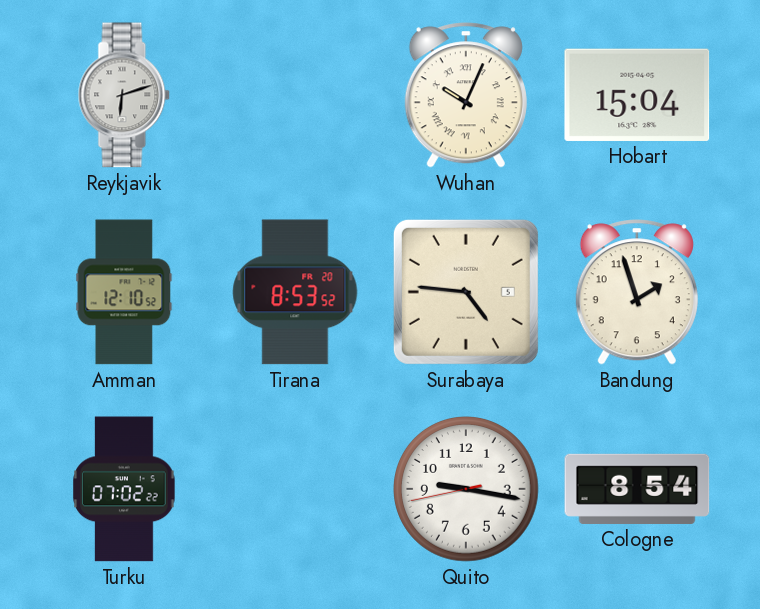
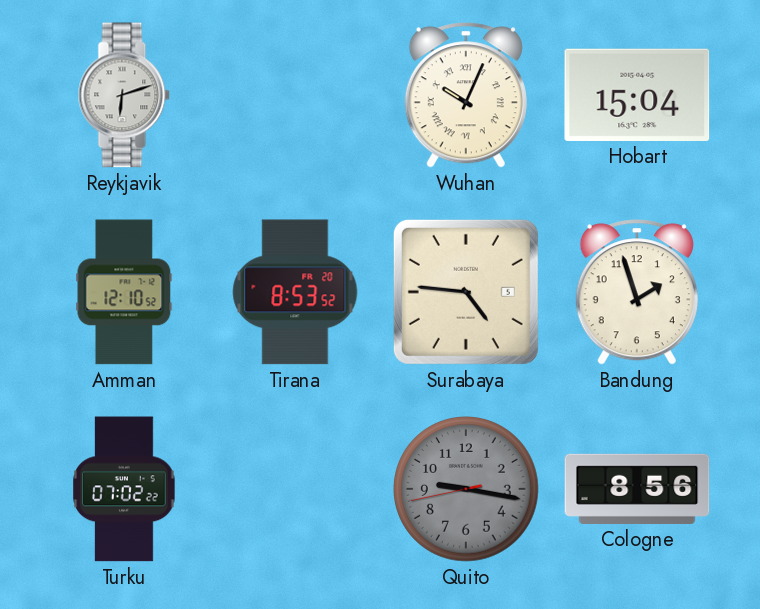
Quito dial: white -> grey
Cologne: 8:54 -> 8:56
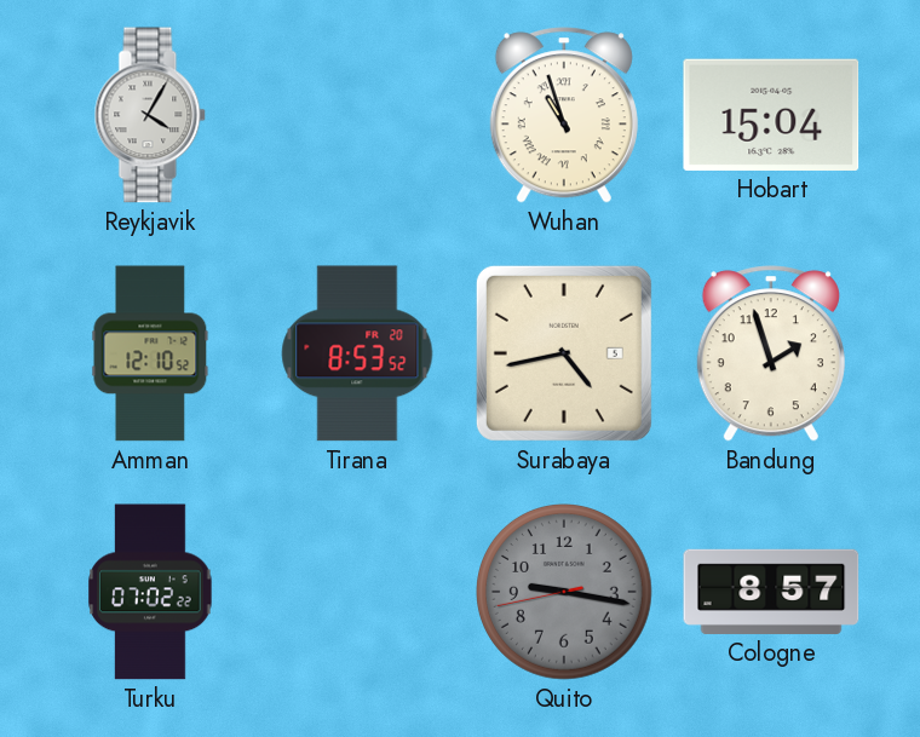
Reykjavik: 6:12 -> 4:05
Wuhan: 10:04 -> 10:57
Surabaya: 4:46 -> 4:43
Cologne: 8:56 -> 8:57
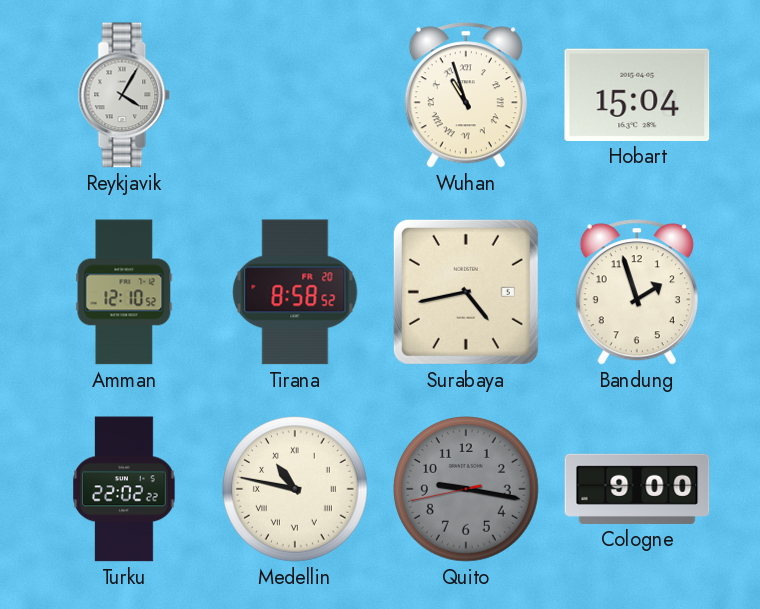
Tirana: 8:53 -> 8:58
Turku: 07:02 -> 22:02
Medellin: none -> 10:47
Cologne: 8:57 -> 9:00
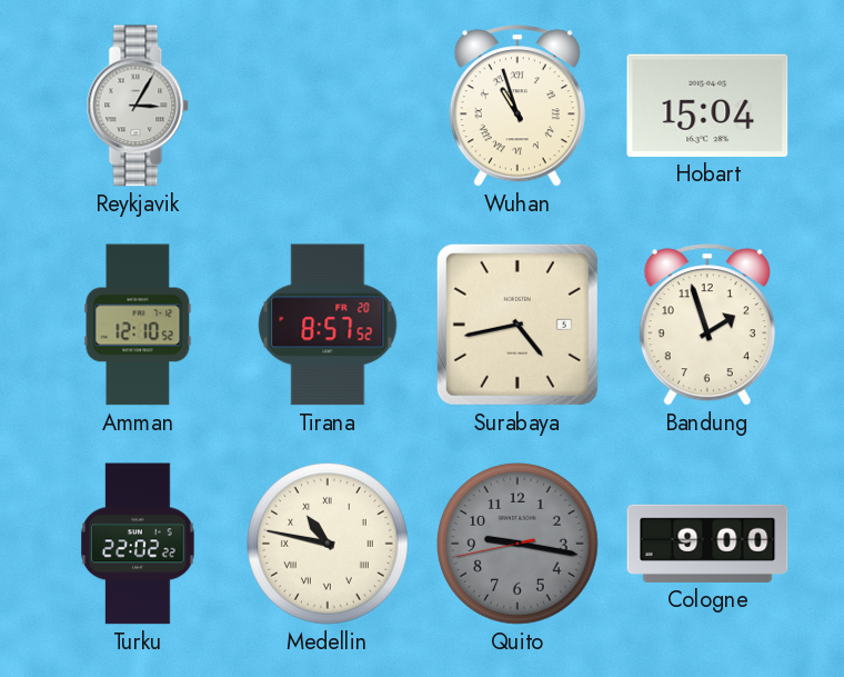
Reykjavik: 4:05 -> 3:05
Tirana: 8:58 -> 8:57
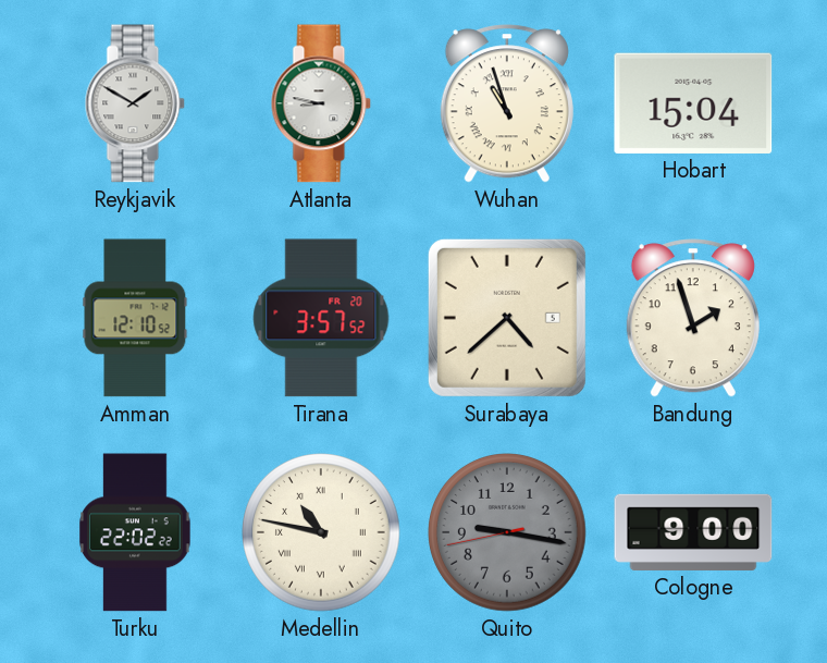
Reykjavik: 3:05 -> 1:50
Atlanta: none -> 8:47
Tirana: 8:57 -> 3:57
Surabaya: 4:43 -> 4:38
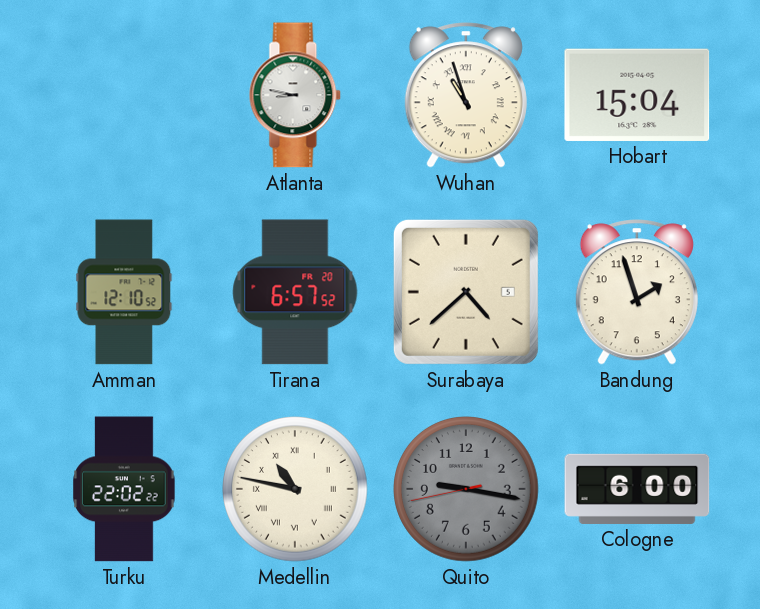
Reykjavik: 1:50 -> none
Tirana: 3:57 -> 6:57
Cologne: 9:00 -> 6:00
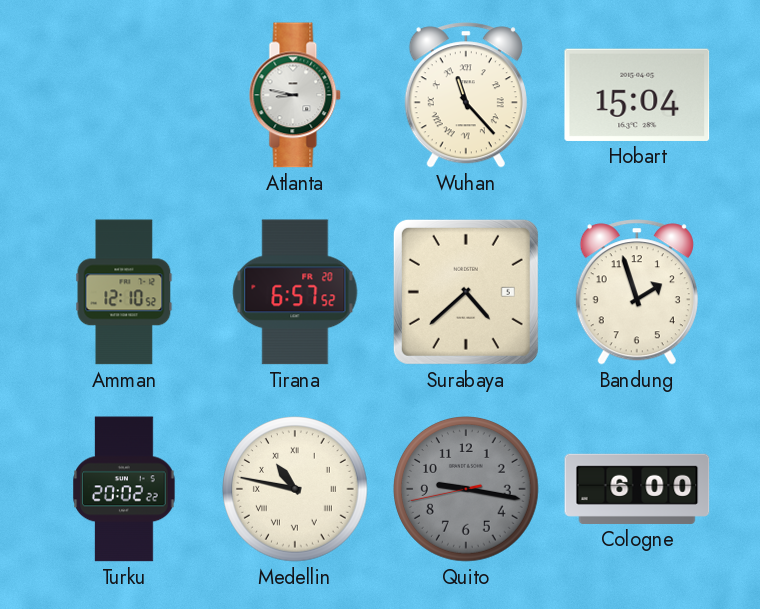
Wuhan: 10:57 -> 11:23
Turku: 22:02 -> 20:02
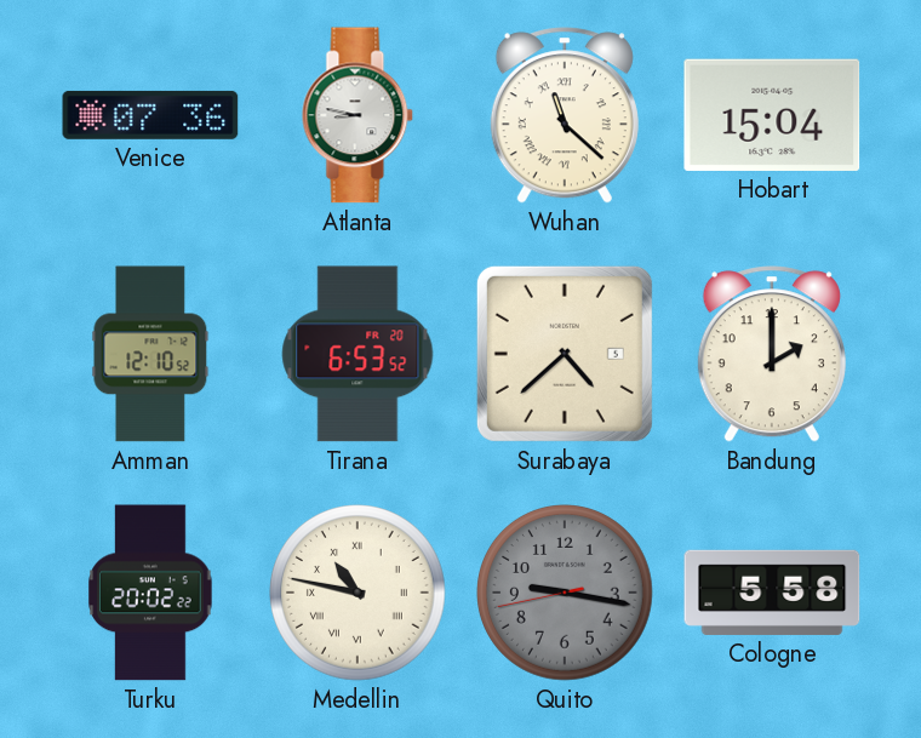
Venice: none -> 07:36
Wuhan: 11:23 -> 11:22
Tirana: 6:57 -> 6:53
Bandung: 1:57 -> 2:00
Cologne: 6:00 -> 5:58
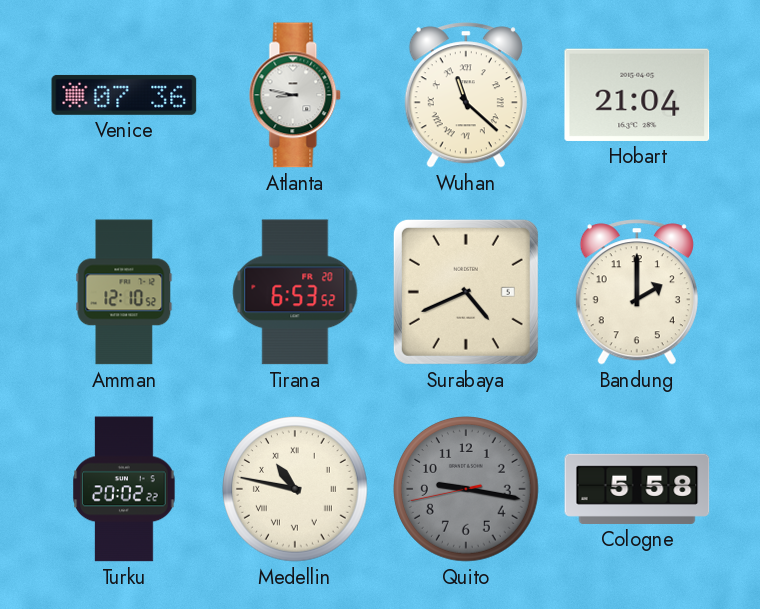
Hobart: 15:04 -> 21:04
Surabaya: 4:38 -> 4:41
